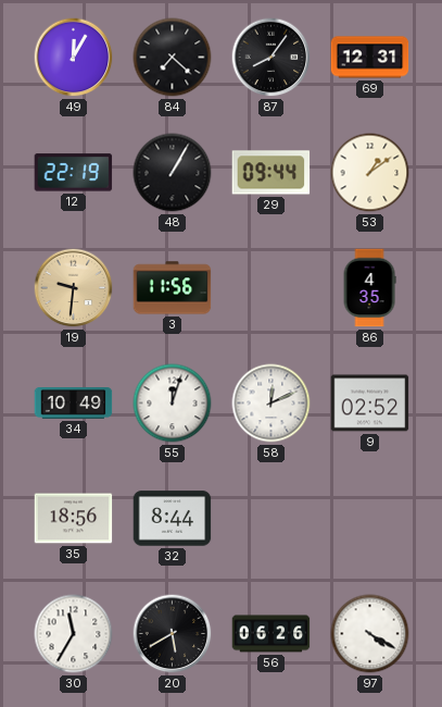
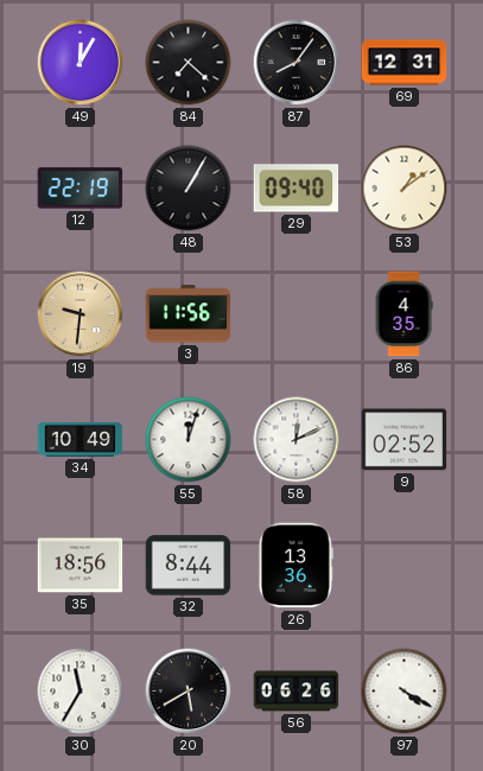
29: 09:44 -> 09:40
26: none -> 13:36
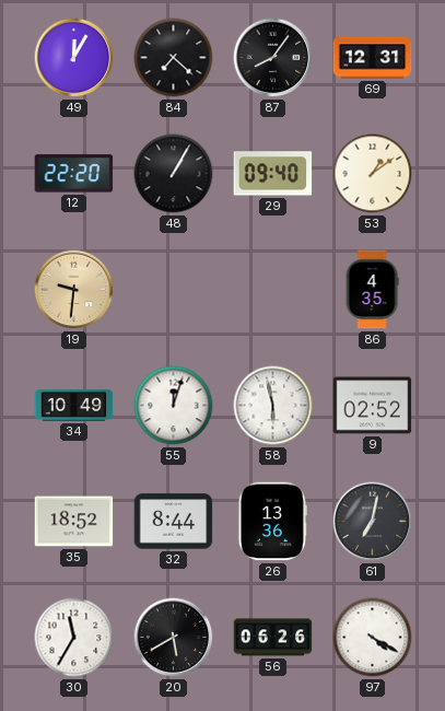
12: 22:19 -> 22:20
3: 11:56 -> none
58: 12:11 -> 5:58
35: 18:56 -> 18:52
61: none -> 7:02
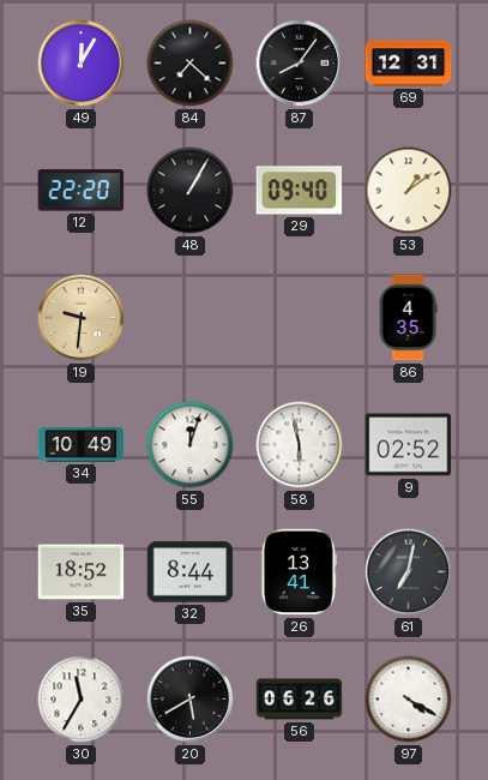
26: 13:36 -> 13:41
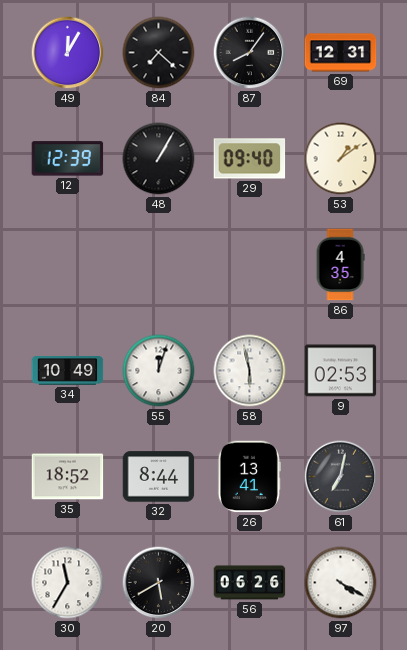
12: 22:20 -> 12:39
19: 9:31 -> none
9: 02:52 -> 02:53
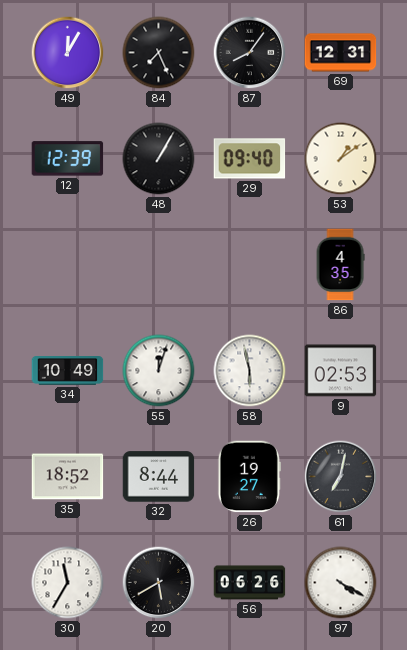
84: 7:22 -> 7:26
26: 13:41 -> 19:27
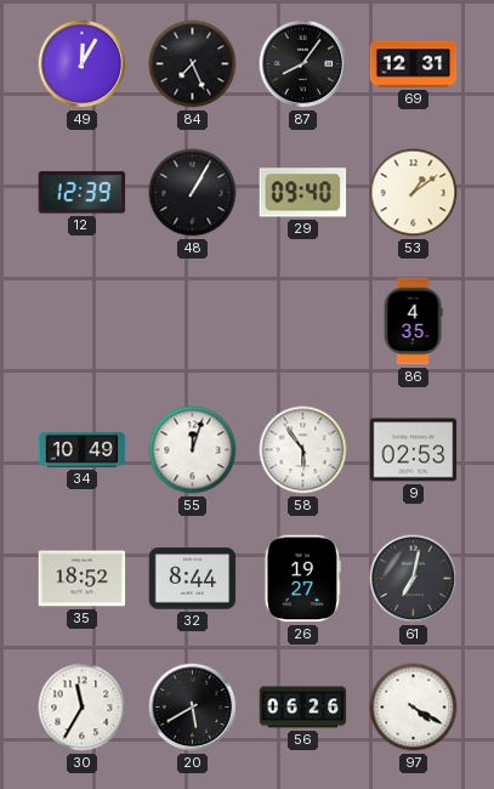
58: 5:58 -> 5:54
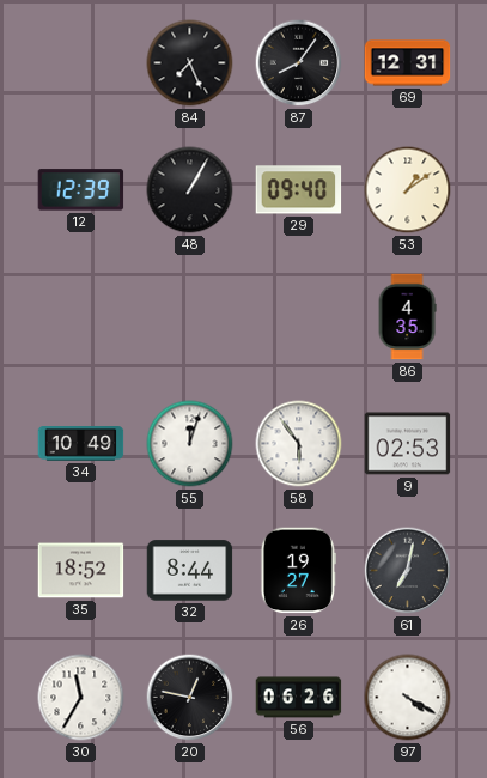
49: 12:05 -> none
20: 5:40 -> 12:47
